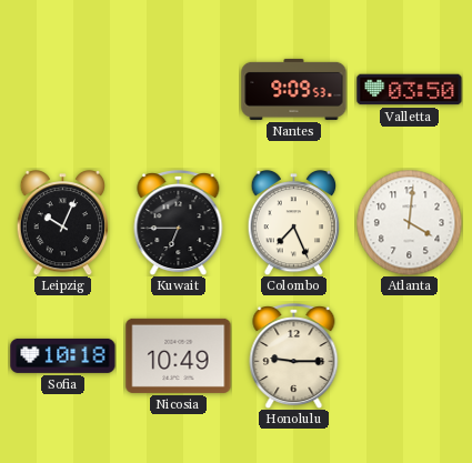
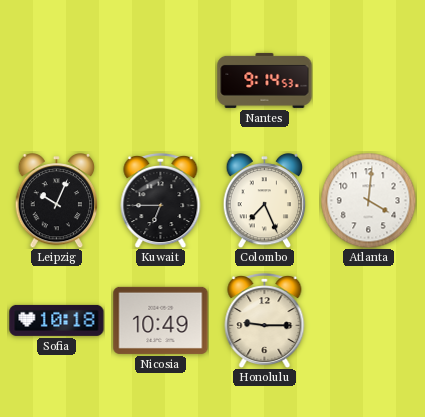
Nantes: 9:09 -> 9:14
Valletta: 03:50 -> none
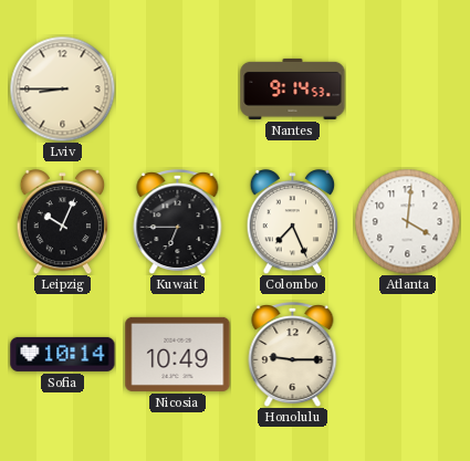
Lviv: none -> 8:45
Sofia: 10:18 -> 10:14
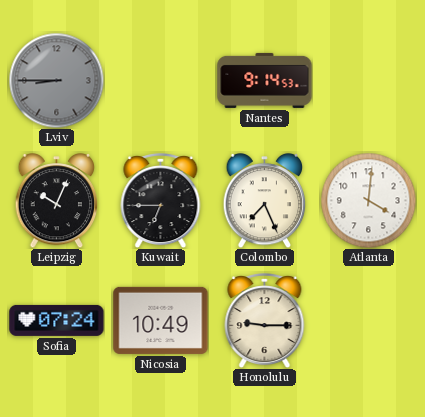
Lviv dial: cream -> grey
Sofia: 10:14 -> 07:24
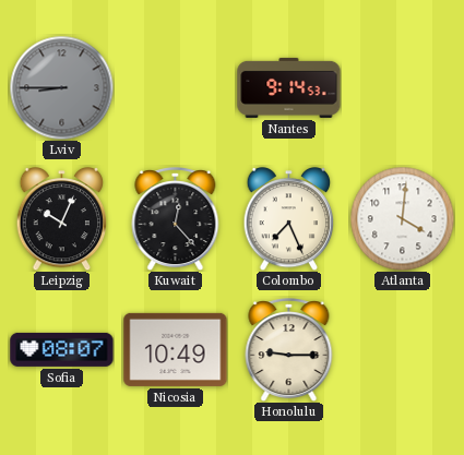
Kuwait: 6:45 -> 12:23
Sofia: 07:24 -> 08:07
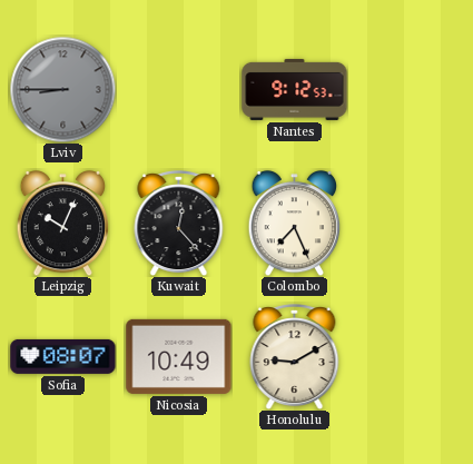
Nantes: 9:14 -> 9:12
Atlanta: 4:01 -> none
Honolulu: 9:15 -> 9:10
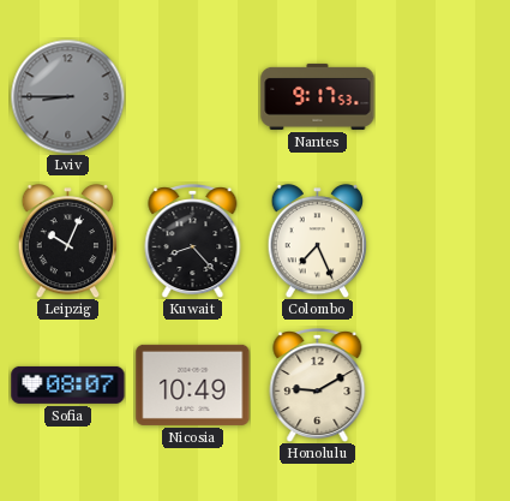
Nantes: 9:12 -> 9:17
Kuwait: 12:23 -> 8:23
